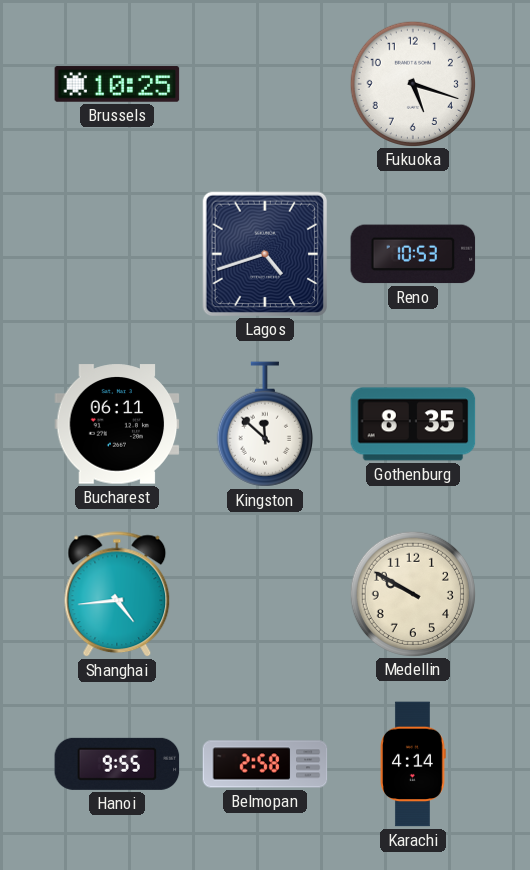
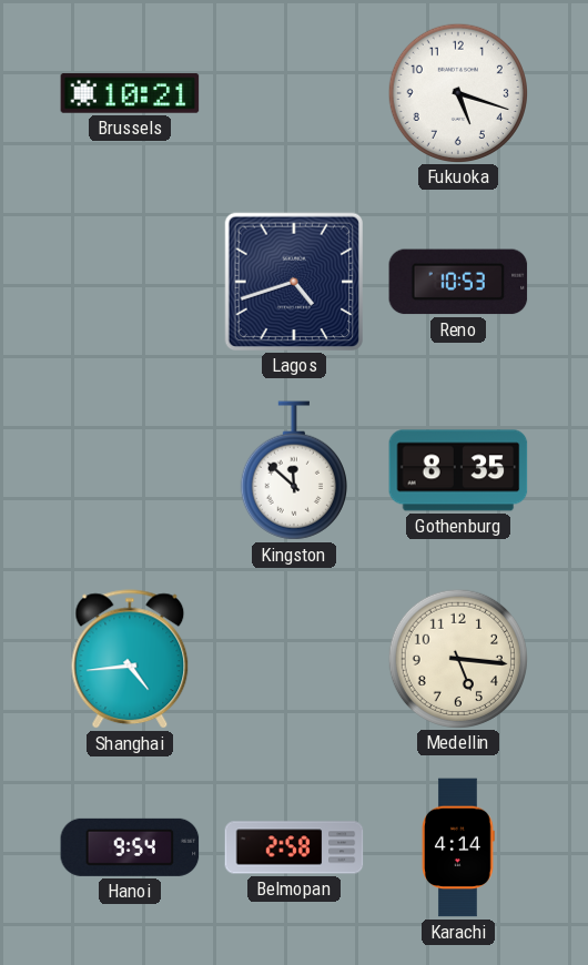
Brussels: 10:25 -> 10:21
Bucharest: 06:11 -> none
Medellin: 9:50 -> 5:16
Hanoi: 9:55 -> 9:54
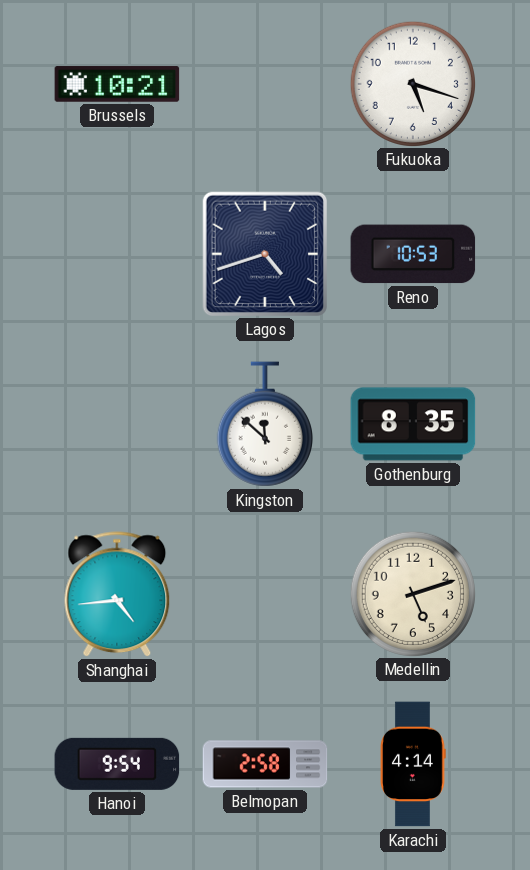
Medellin: 5:16 -> 5:12
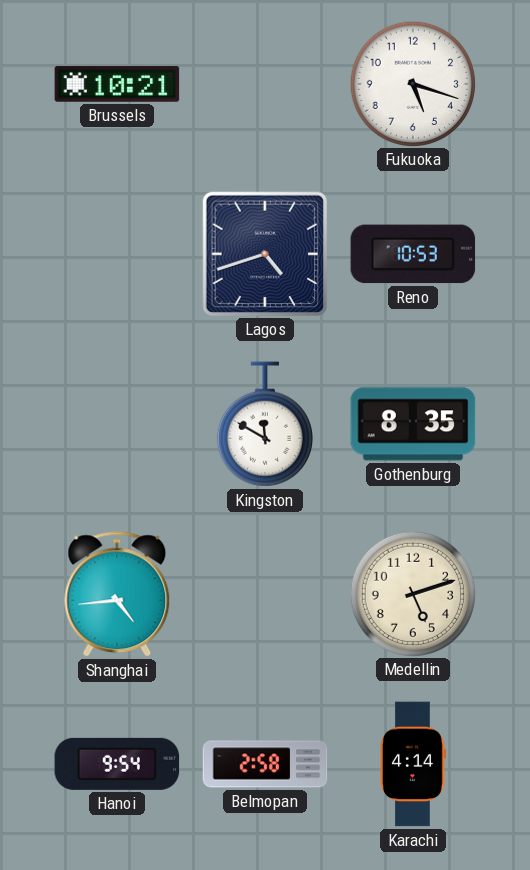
Kingston: 11:52 -> 11:50
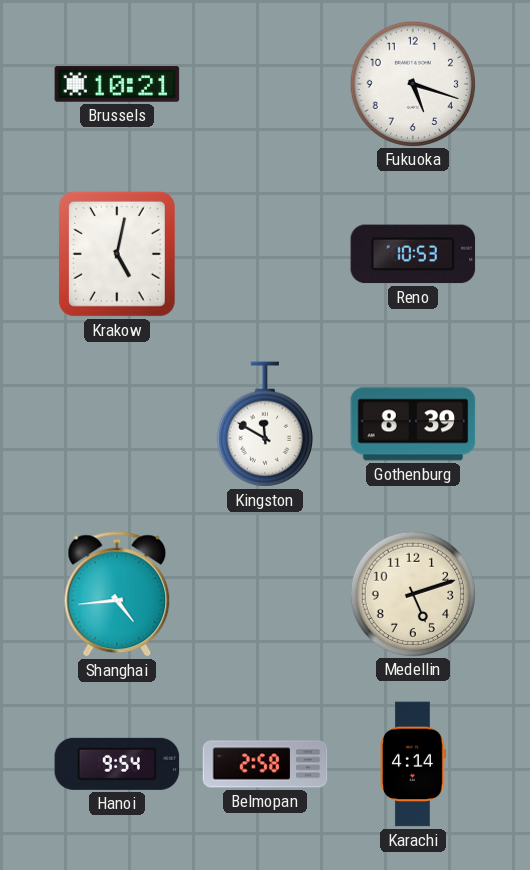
Krakow: none -> 5:02
Lagos: 4:42 -> none
Gothenburg: 8:35 -> 8:39
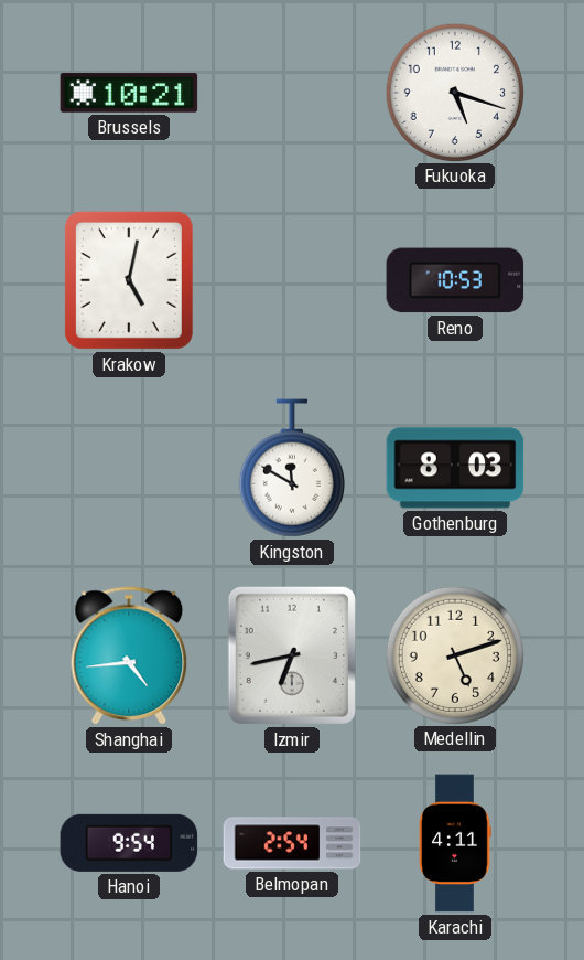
Gothenburg: 8:39 -> 8:03
Izmir: none -> 6:43
Belmopan: 2:58 -> 2:54
Karachi: 4:14 -> 4:11
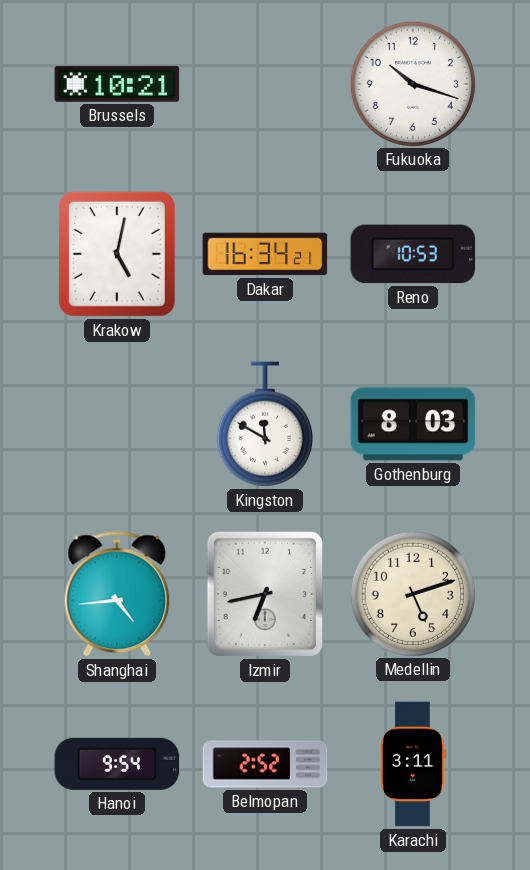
Fukuoka: 5:18 -> 10:18
Dakar: none -> 16:34
Belmopan: 2:54 -> 2:52
Karachi: 4:11 -> 3:11
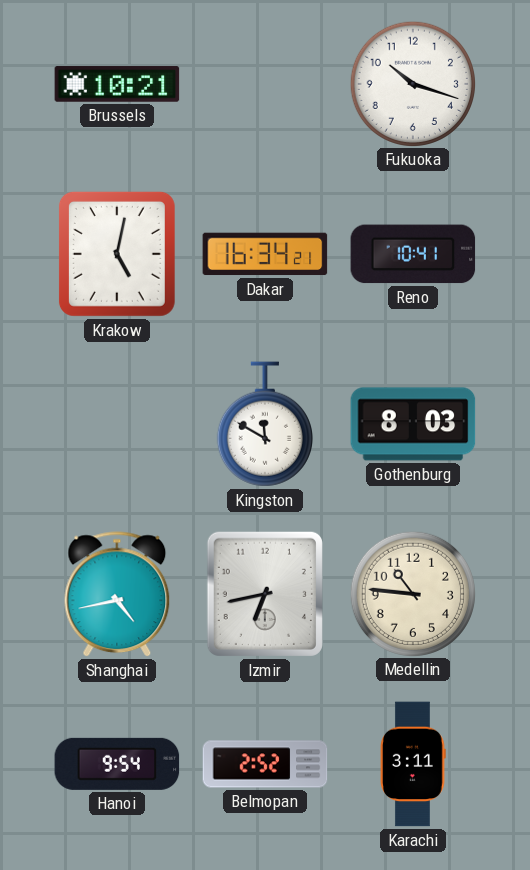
Reno: 10:53 -> 10:41
Shanghai: 4:44 -> 4:43
Medellin: 5:12 -> 10:46
